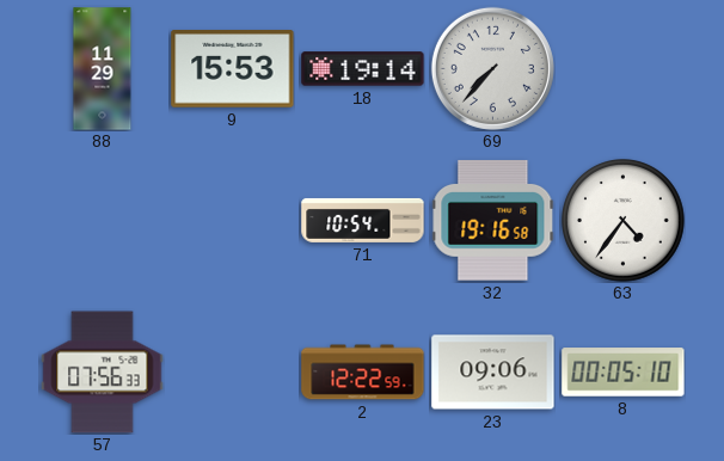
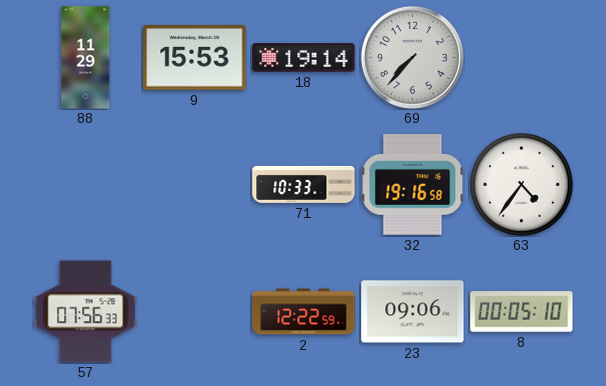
71: 10:54 -> 10:33
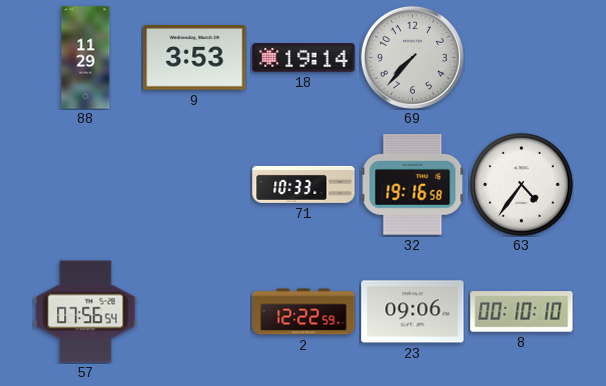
9: 15:53 -> 3:53
57: 07:56:33 -> 07:56:54
8: 00:05 -> 00:10
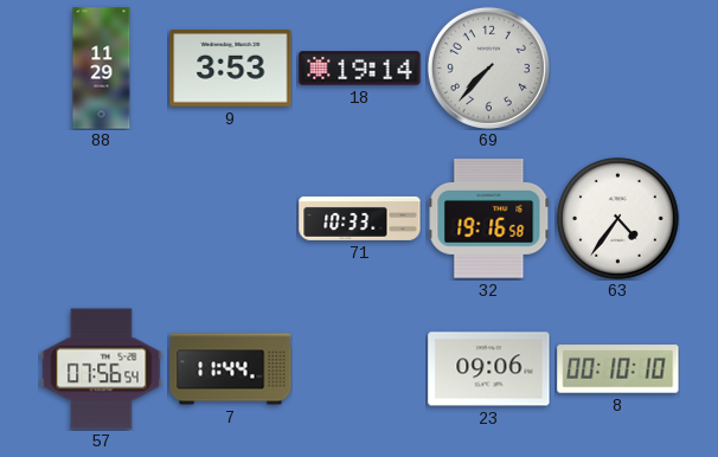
7: none -> 11:44
2: 12:22 -> none
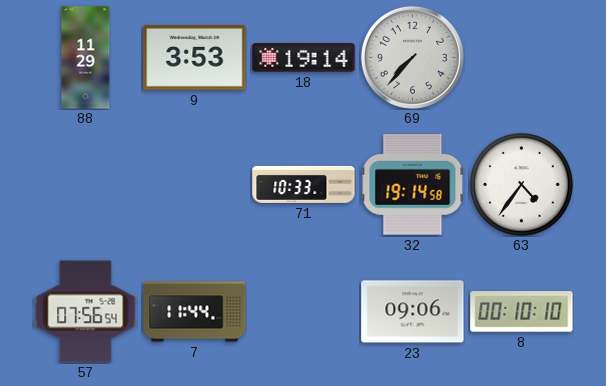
32: 19:16 -> 19:14
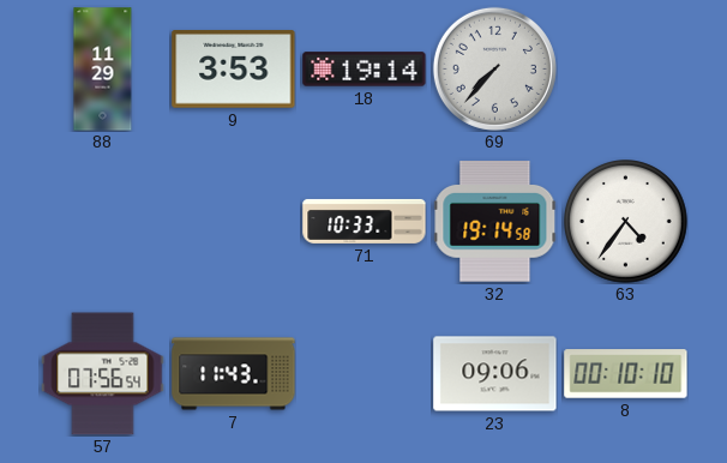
7: 11:44 -> 11:43
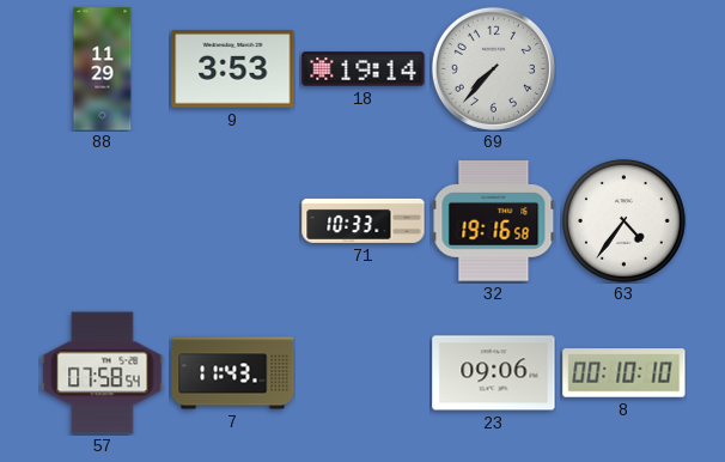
32: 19:14 -> 19:16
57: 07:56 -> 07:58
